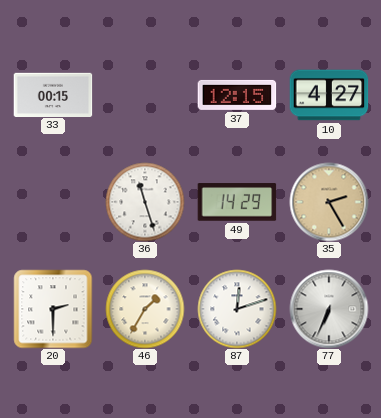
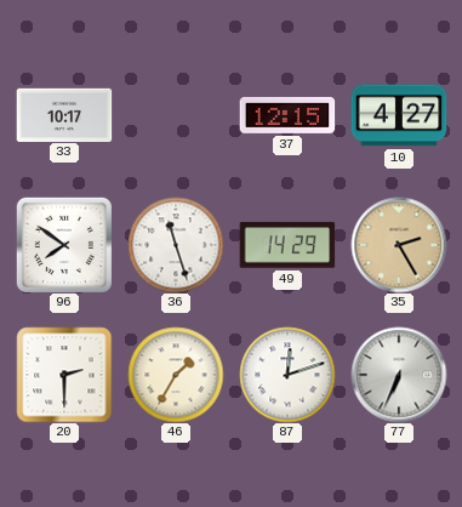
33: 00:15 -> 10:17
96: none -> 7:51
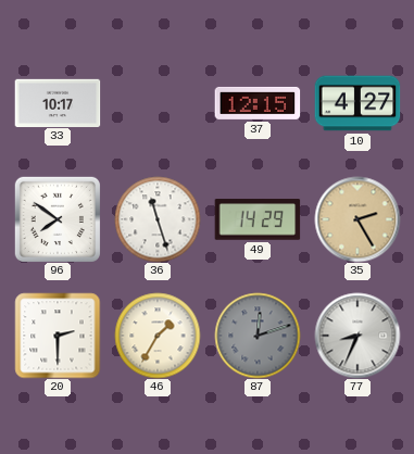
87 dial: white -> grey
77: 6:34 -> 8:34
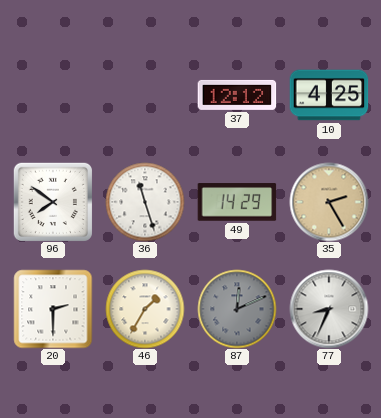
33: 10:17 -> none
37: 12:15 -> 12:12
10: 4:27 -> 4:25
87: 12:12 -> 12:11
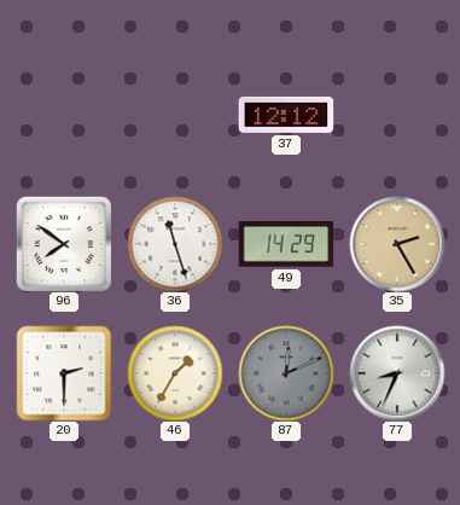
10: 4:25 -> none
